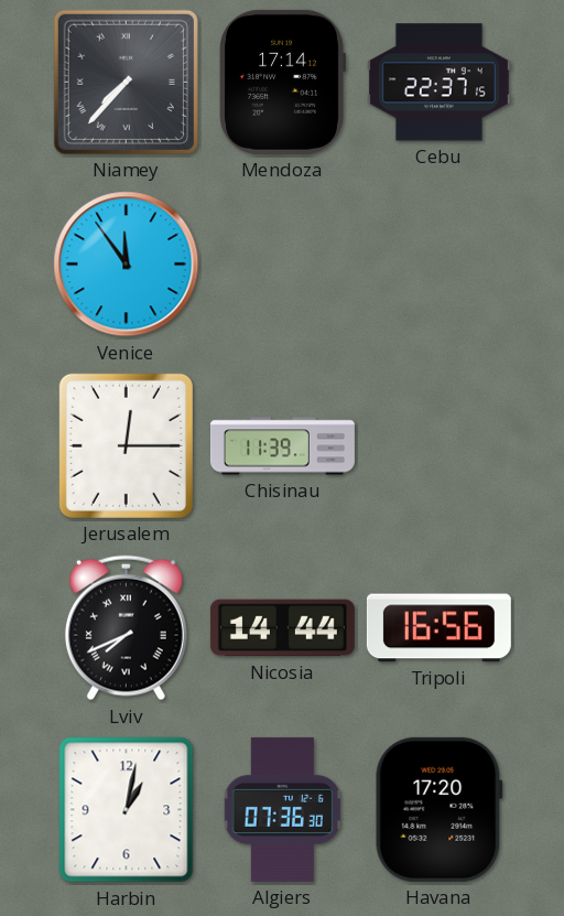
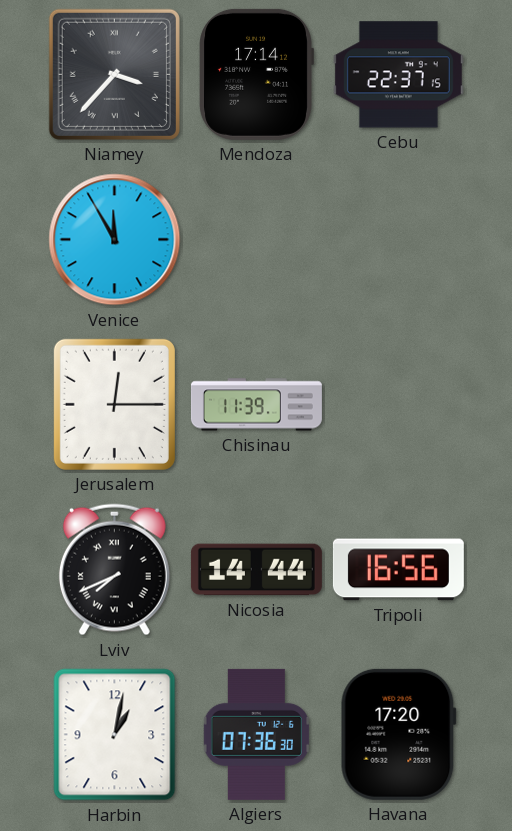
Niamey: 7:37 -> 3:37
Venice: 11:54 -> 11:55
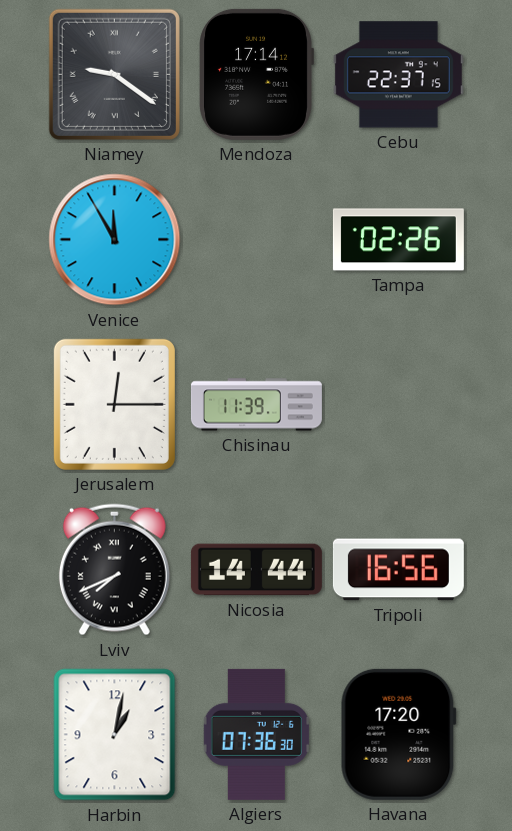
Niamey: 3:37 -> 9:21
Tampa: none -> 02:26
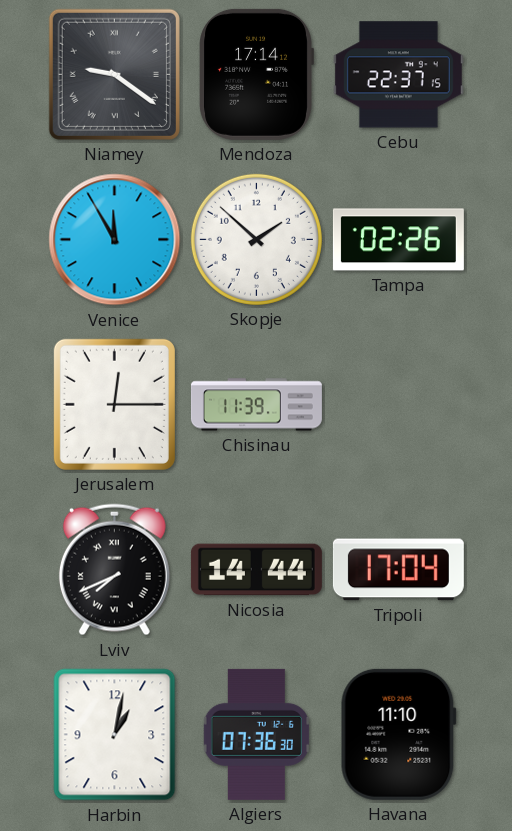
Skopje: none -> 1:52
Tripoli: 16:56 -> 17:04
Havana: 17:20 -> 11:10
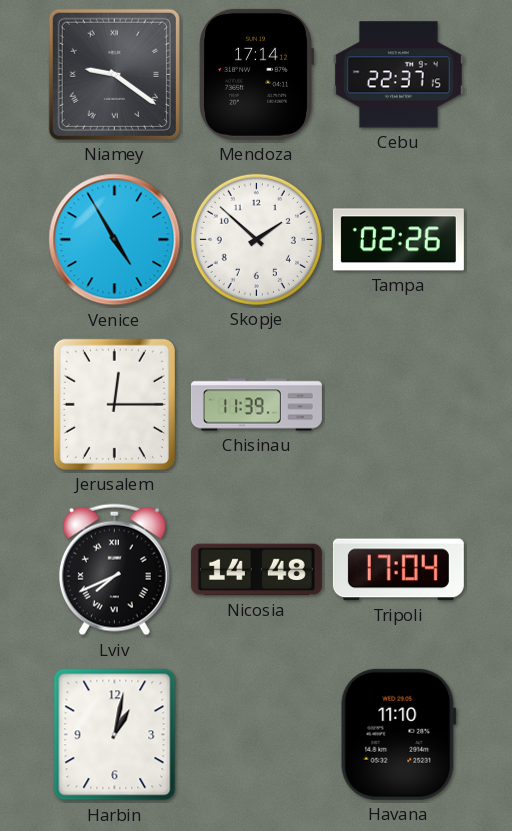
Venice: 11:55 -> 4:55
Nicosia: 14:44 -> 14:48
Algiers: 07:36 -> none
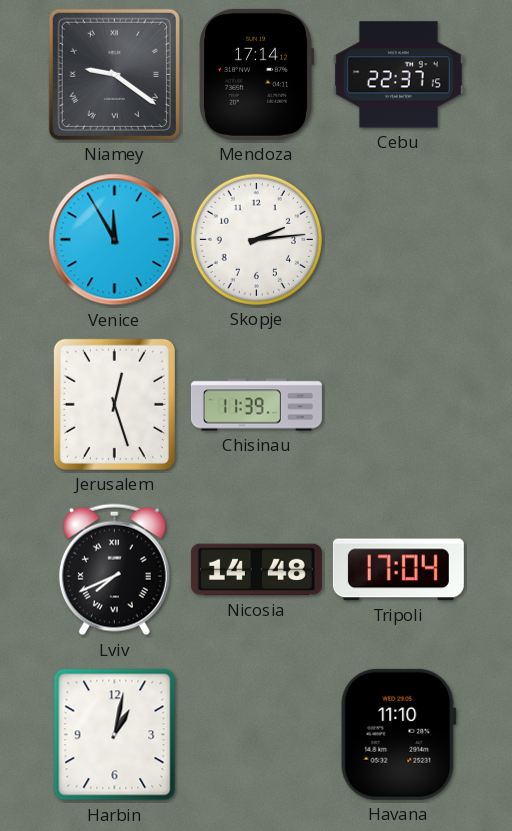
Venice: 4:55 -> 11:55
Skopje: 1:52 -> 2:14
Tampa: 02:26 -> none
Jerusalem: 12:15 -> 12:27
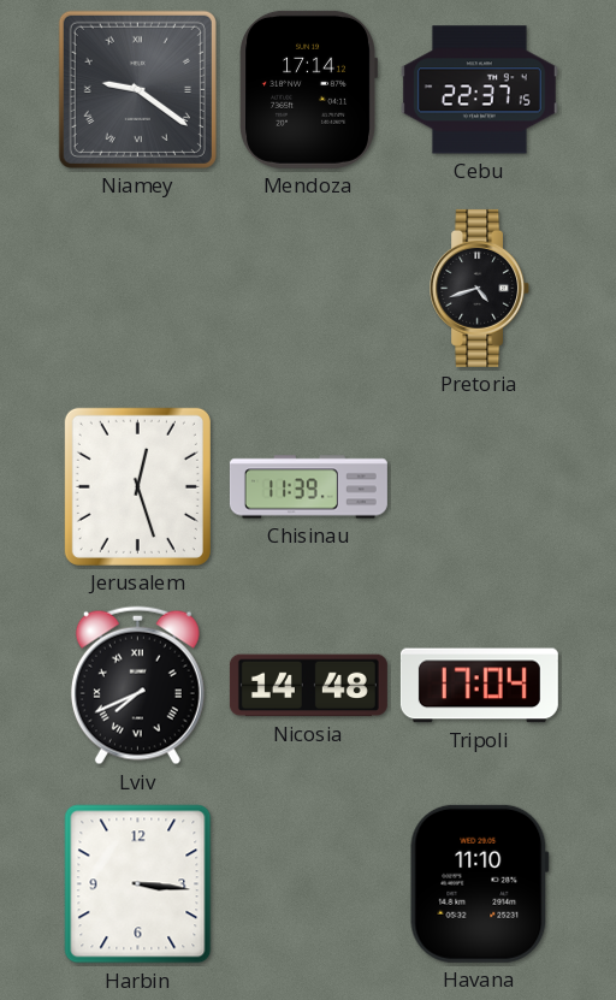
Venice: 11:55 -> none
Skopje: 2:14 -> none
Pretoria: none -> 4:42
Harbin: 1:02 -> 3:16
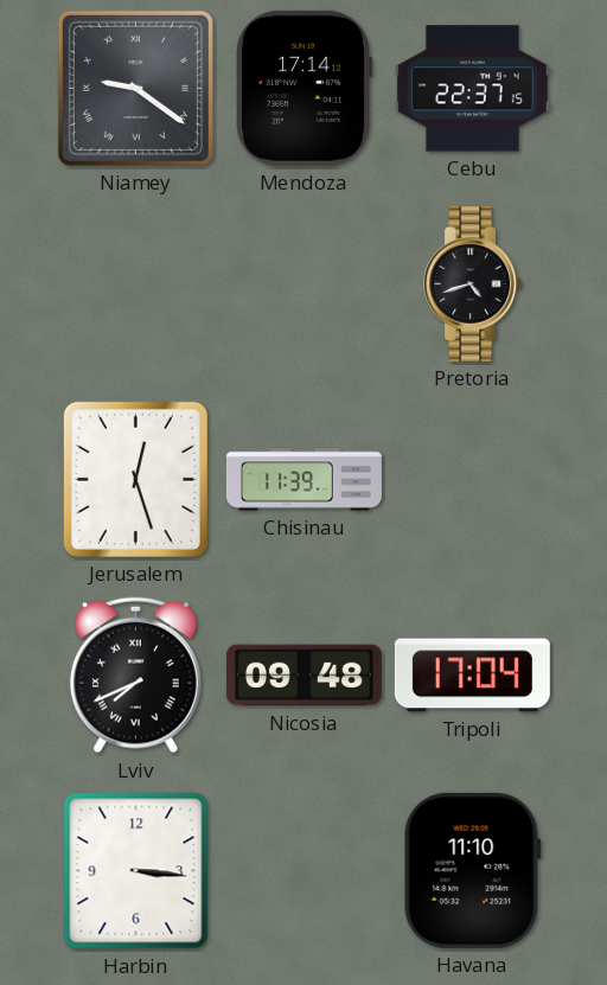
Nicosia: 14:48 -> 09:48
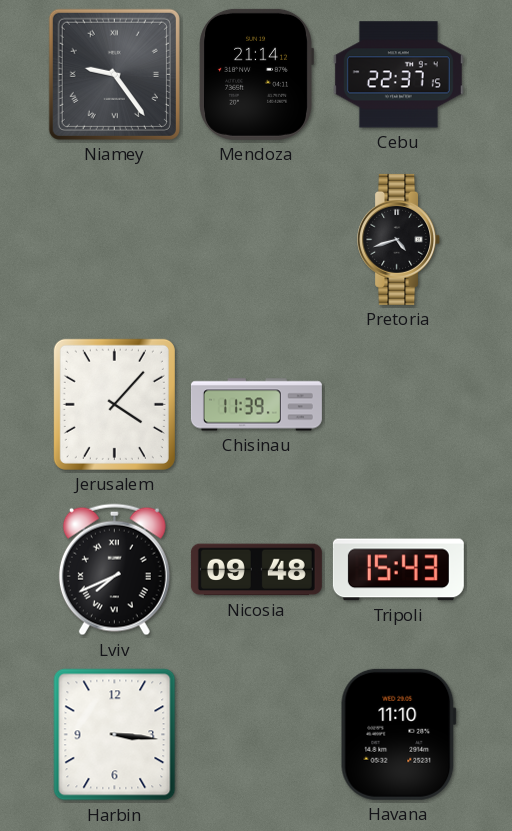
Niamey: 9:21 -> 9:24
Mendoza: 17:14 -> 21:14
Jerusalem: 12:27 -> 4:07
Tripoli: 17:04 -> 15:43
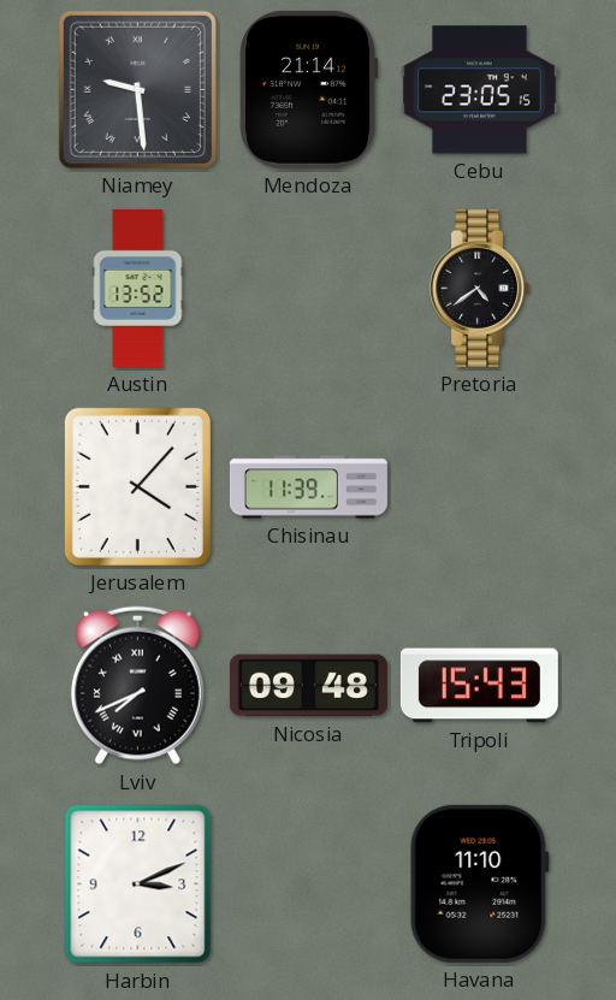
Niamey: 9:24 -> 9:29
Cebu: 22:37 -> 23:05
Austin: none -> 13:52
Pretoria: 4:42 -> 4:39
Harbin: 3:16 -> 3:11
